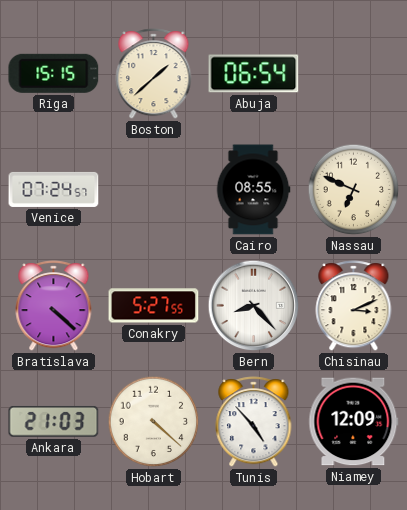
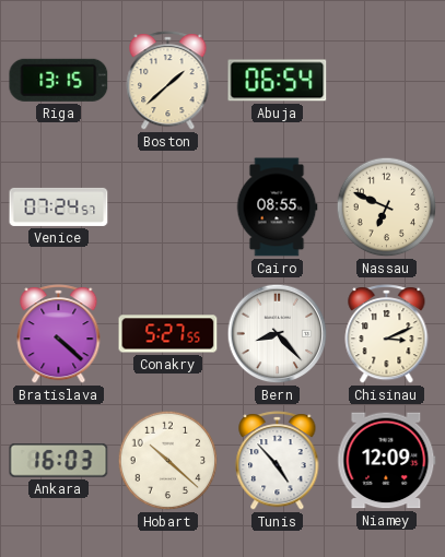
Riga: 15:15 -> 13:15
Ankara: 21:03 -> 16:03
Hobart: 4:22 -> 10:22
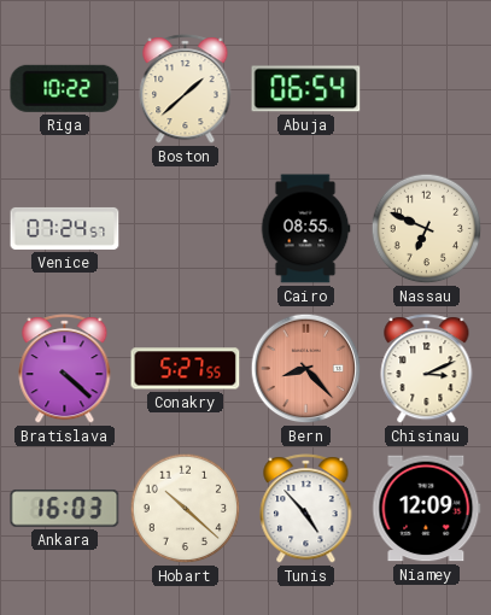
Riga: 13:15 -> 10:22
Bern dial: white -> salmon
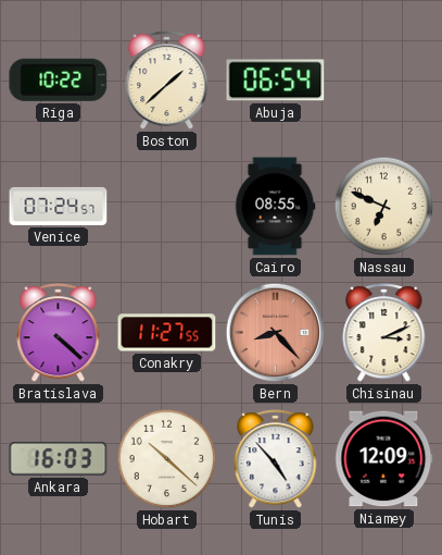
Conakry: 5:27 -> 11:27
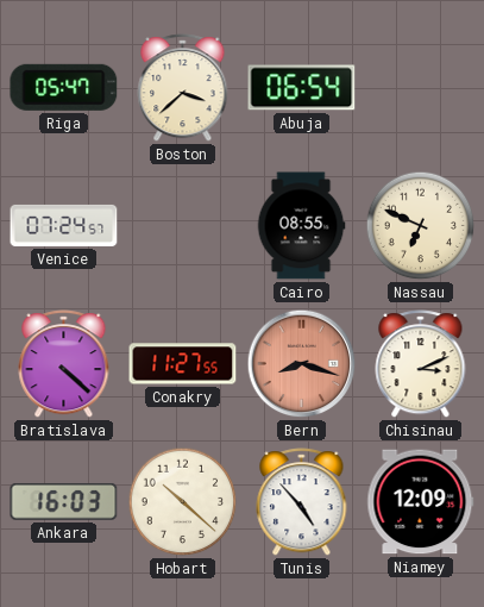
Riga: 10:22 -> 05:47
Boston: 1:38 -> 3:38
Bern: 8:23 -> 8:18
